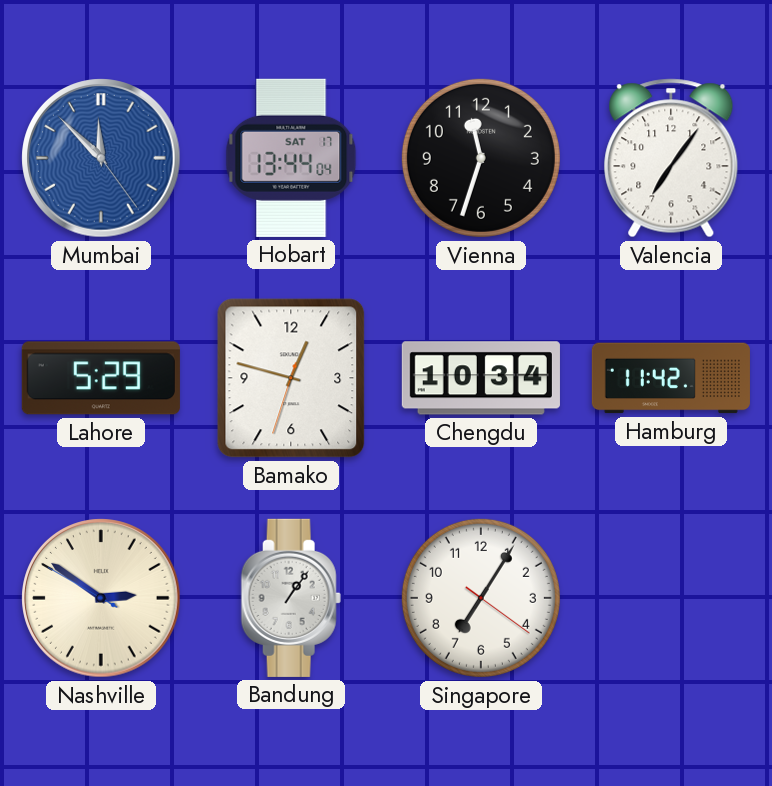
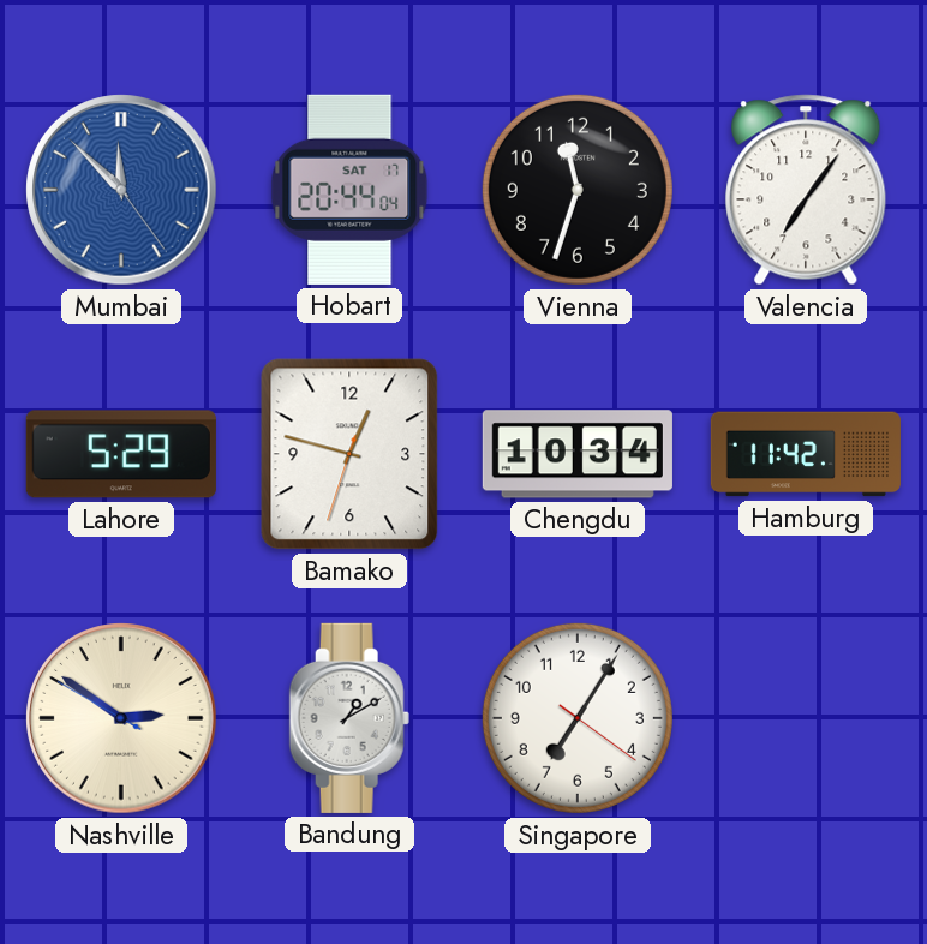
Hobart: 13:44 -> 20:44
Bandung: 1:06 -> 1:10
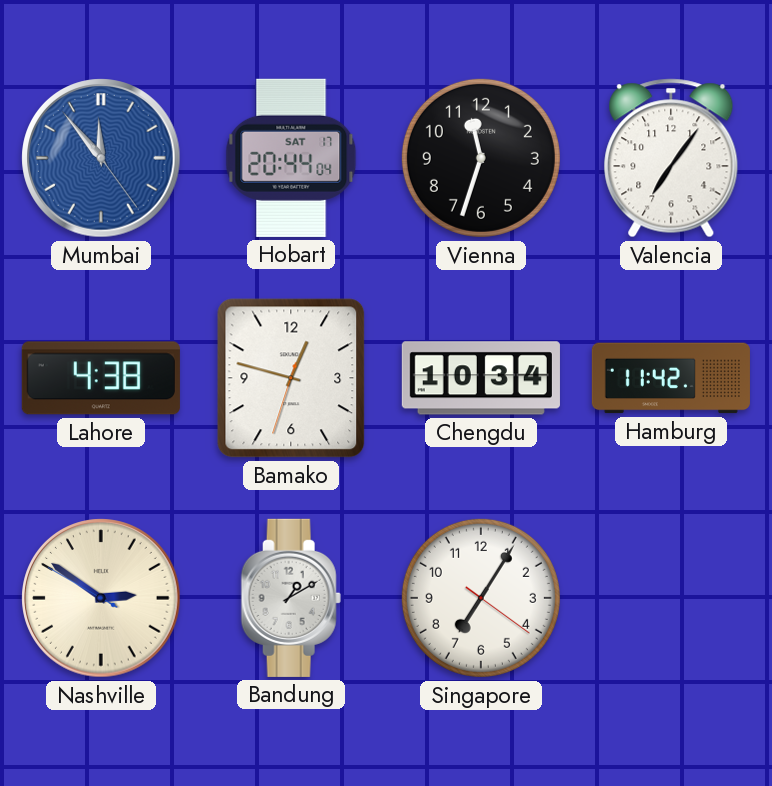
Mumbai: 11:52 -> 11:53
Lahore: 5:29 -> 4:38
